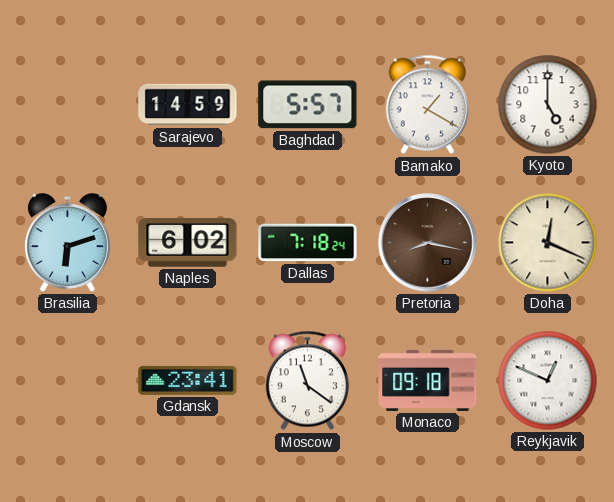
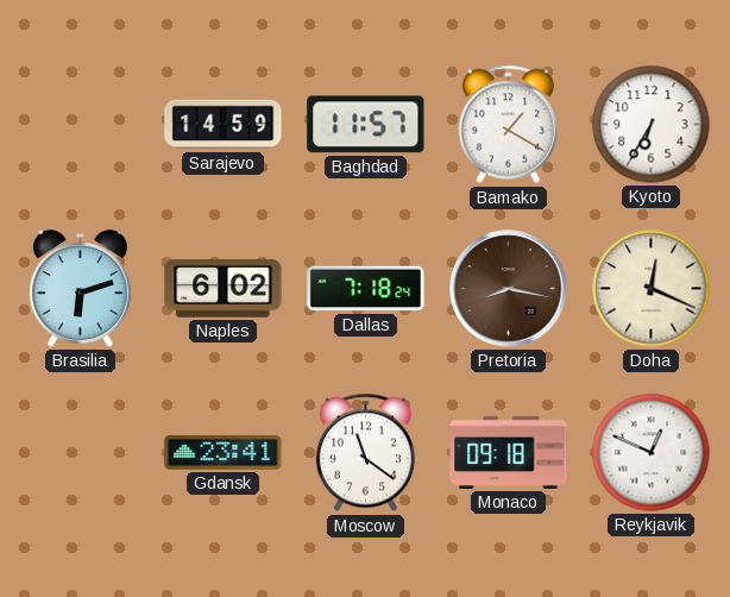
Baghdad: 5:57 -> 11:57
Kyoto: 5:00 -> 6:35
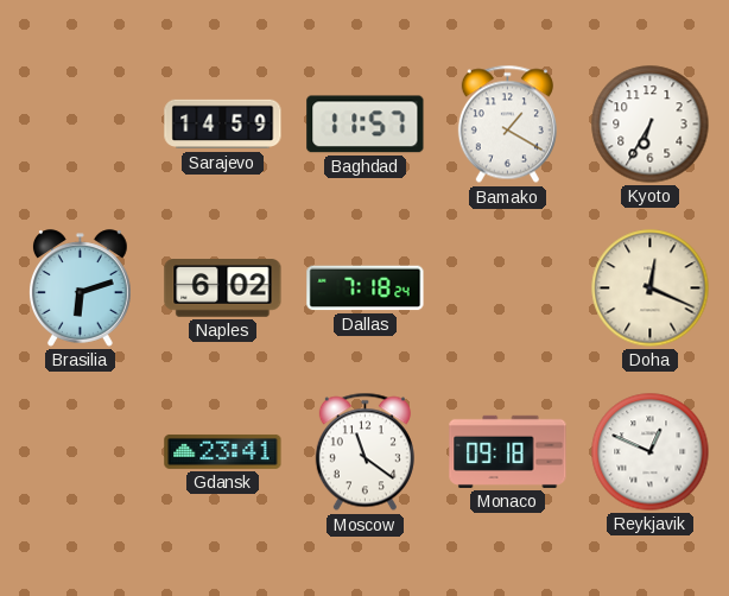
Pretoria: 8:17 -> none
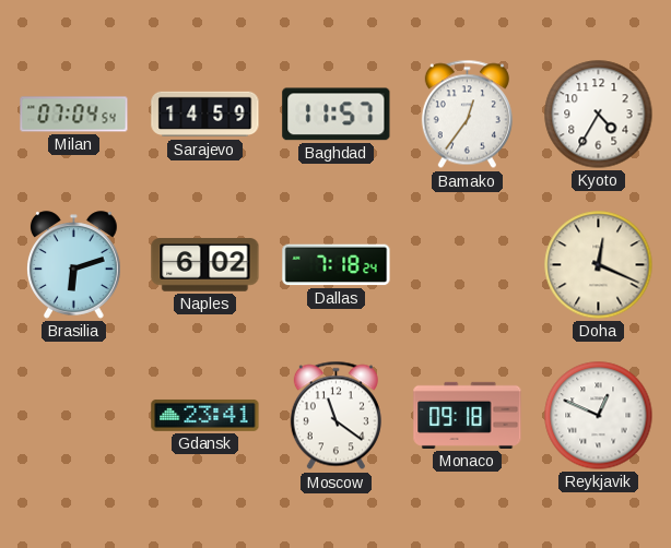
Milan: none -> 07:04
Bamako: 1:20 -> 12:36
Kyoto: 6:35 -> 4:35
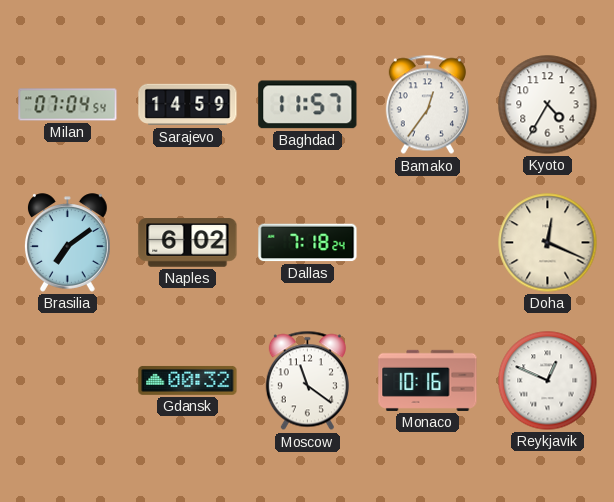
Brasilia: 6:12 -> 7:09
Gdansk: 23:41 -> 00:32
Monaco: 09:18 -> 10:16
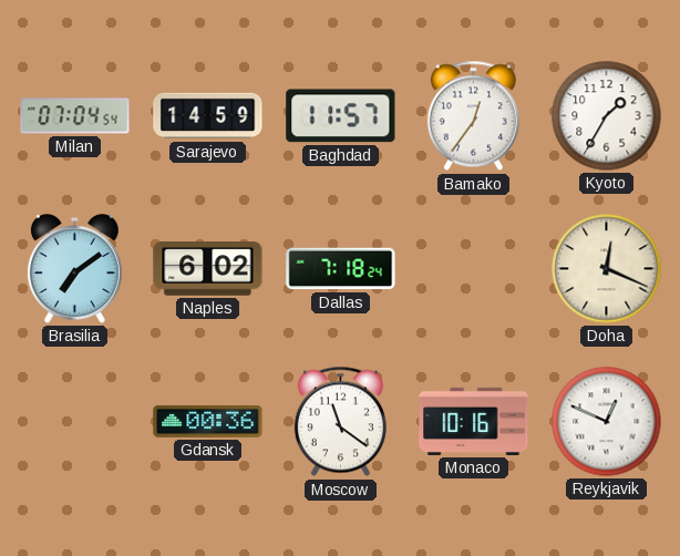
Kyoto: 4:35 -> 1:35
Gdansk: 00:32 -> 00:36
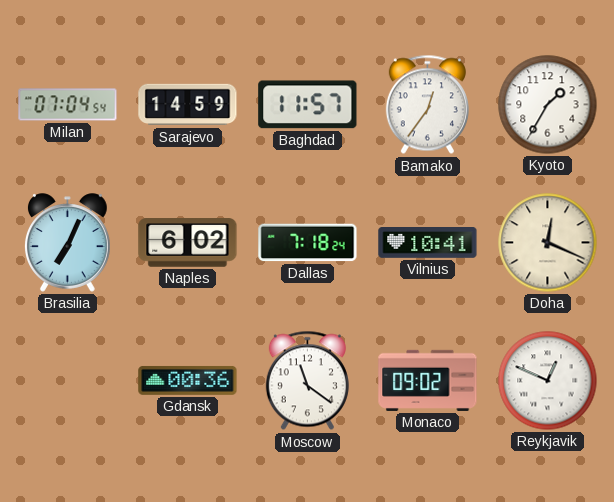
Brasilia: 7:09 -> 7:04
Vilnius: none -> 10:41
Monaco: 10:16 -> 09:02
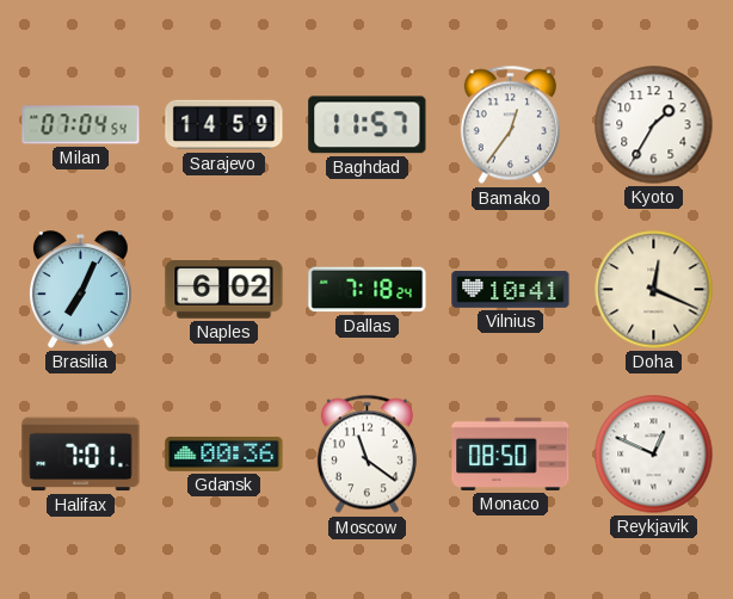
Halifax: none -> 7:01
Monaco: 09:02 -> 08:50
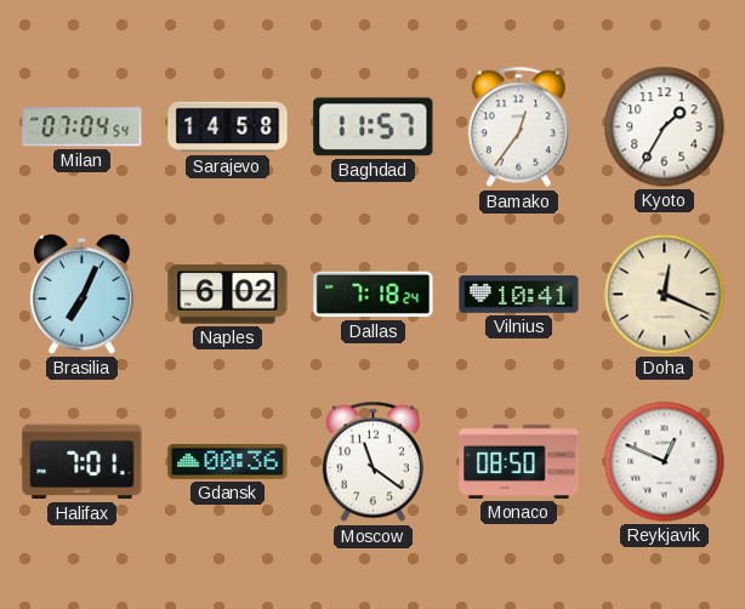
Sarajevo: 14:59 -> 14:58
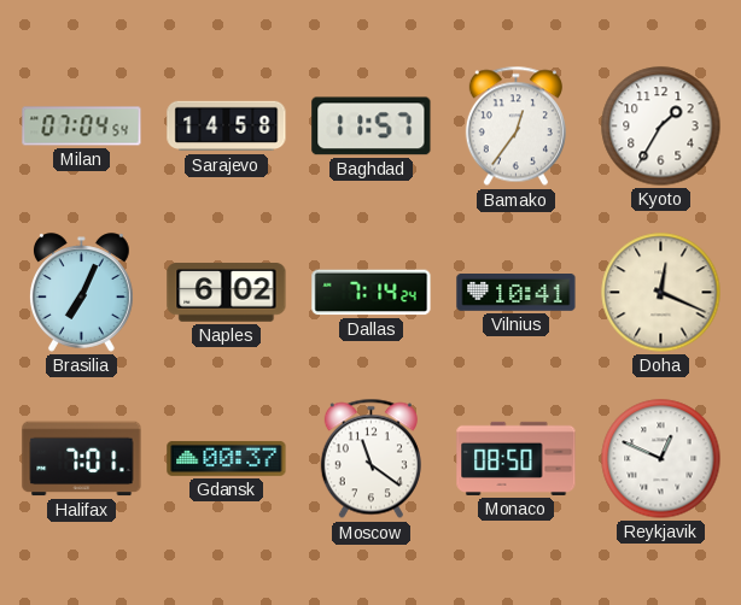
Dallas: 7:18 -> 7:14
Gdansk: 00:36 -> 00:37
